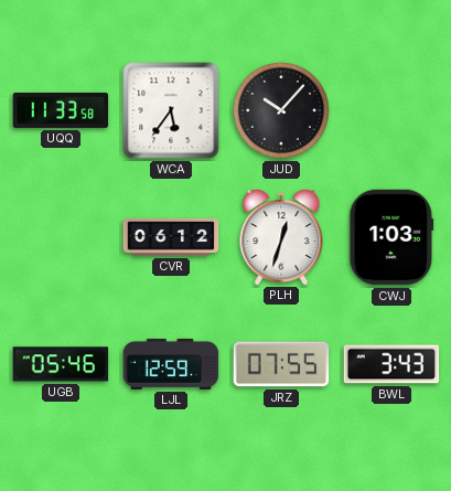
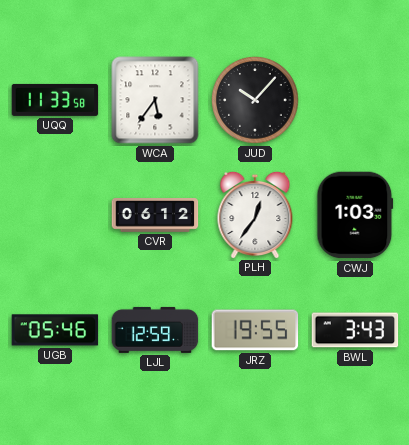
PLH: 12:33 -> 12:36
JRZ: 07:55 -> 19:55
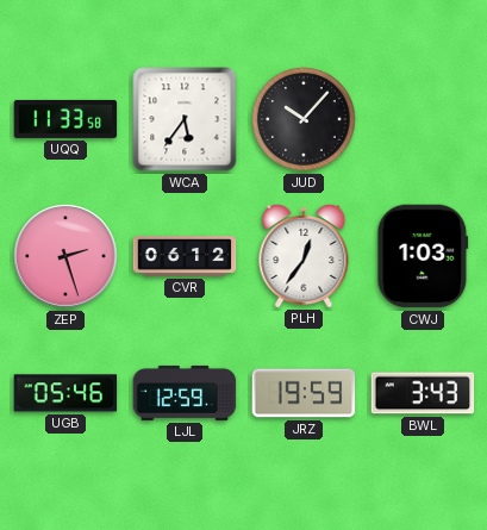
ZEP: none -> 2:27
JRZ: 19:55 -> 19:59
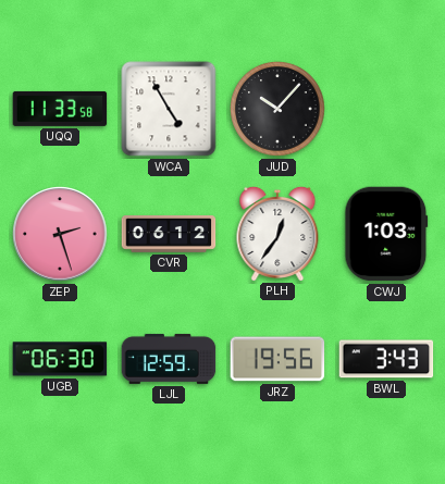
WCA: 5:36 -> 4:55
UGB: 05:46 -> 06:30
JRZ: 19:59 -> 19:56
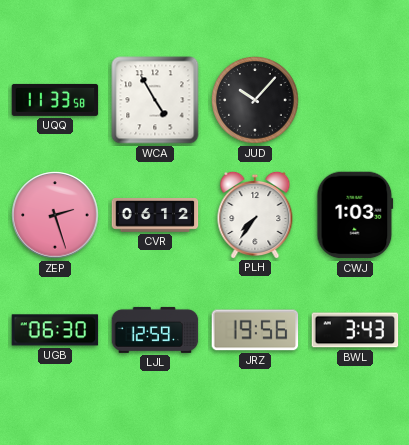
PLH: 12:36 -> 7:36
